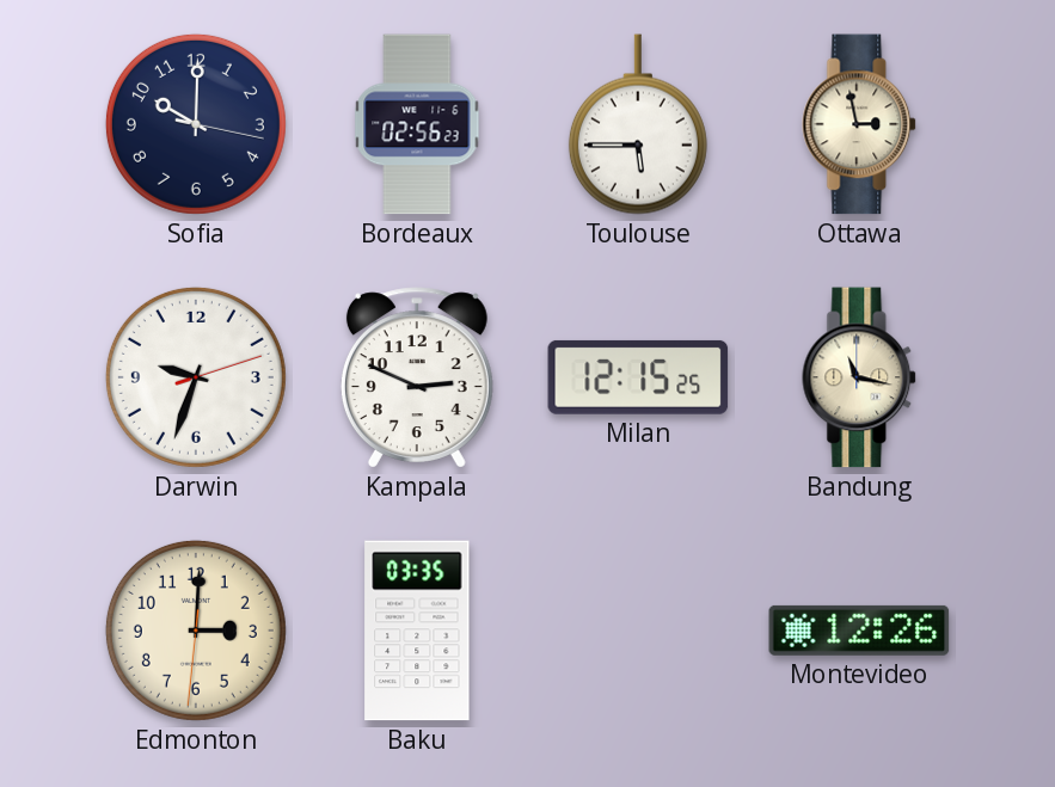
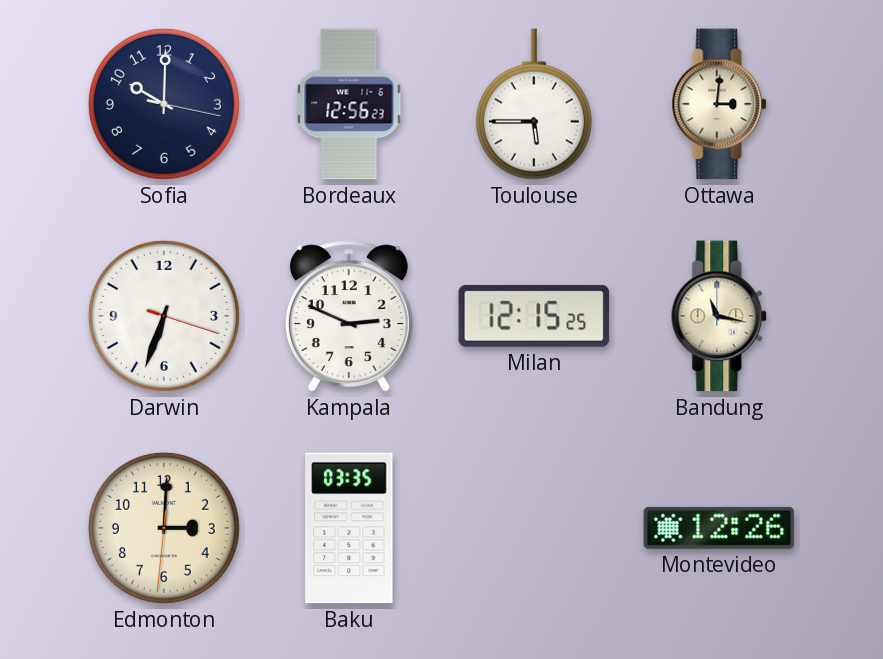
Bordeaux: 02:56 -> 12:56
Ottawa: 2:58 -> 3:01
Darwin: 9:33 -> 6:33
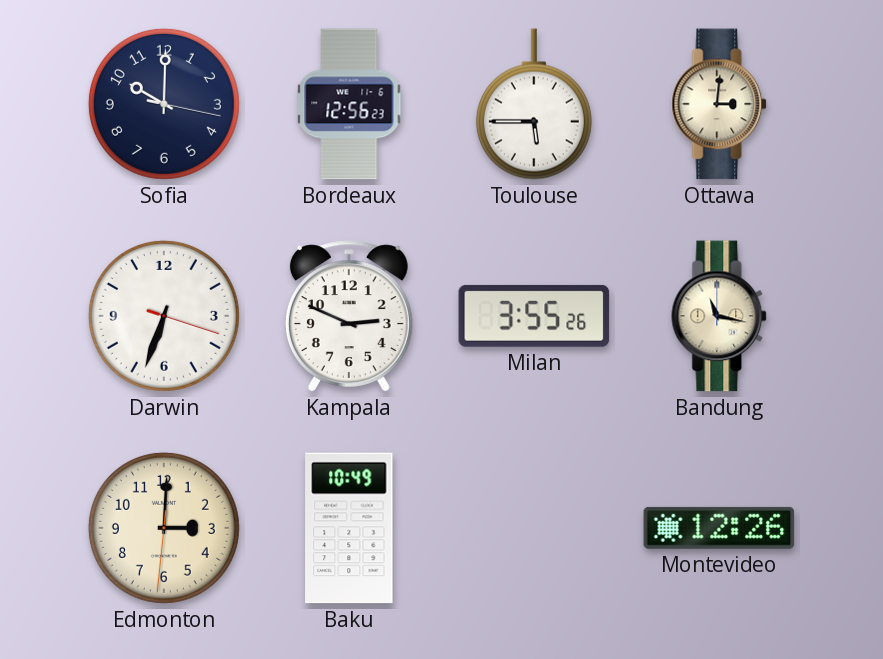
Milan: 12:15 -> 3:55
Baku: 03:35 -> 10:49
